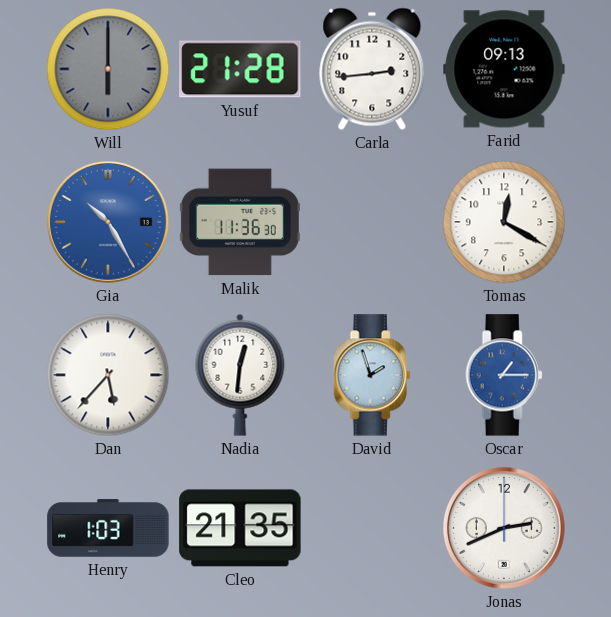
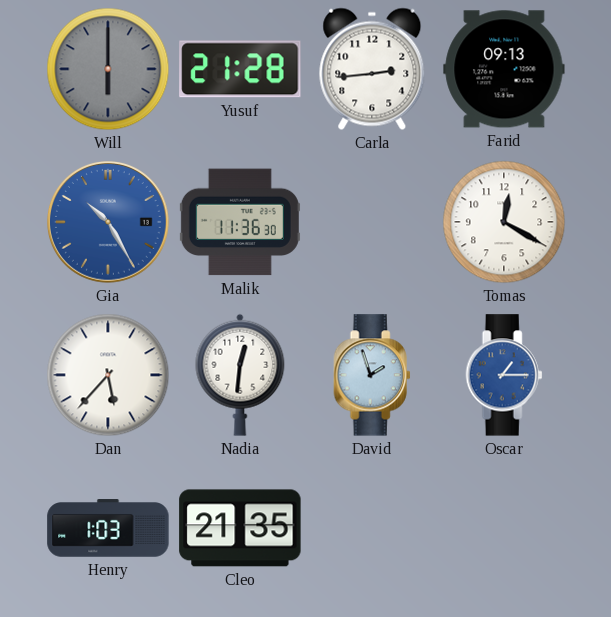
Jonas: 2:41 -> none
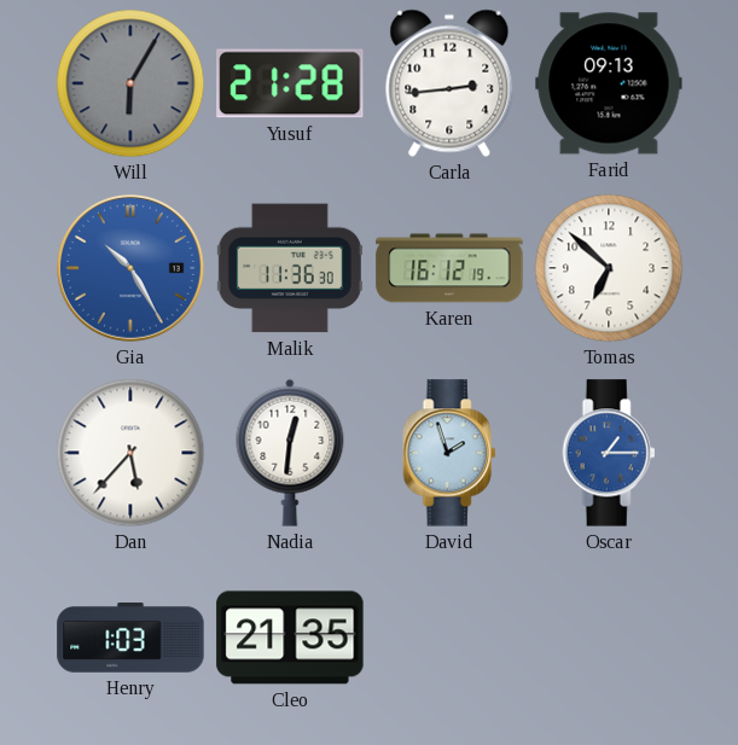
Will: 6:00 -> 6:05
Karen: none -> 16:12
Tomas: 12:20 -> 6:52
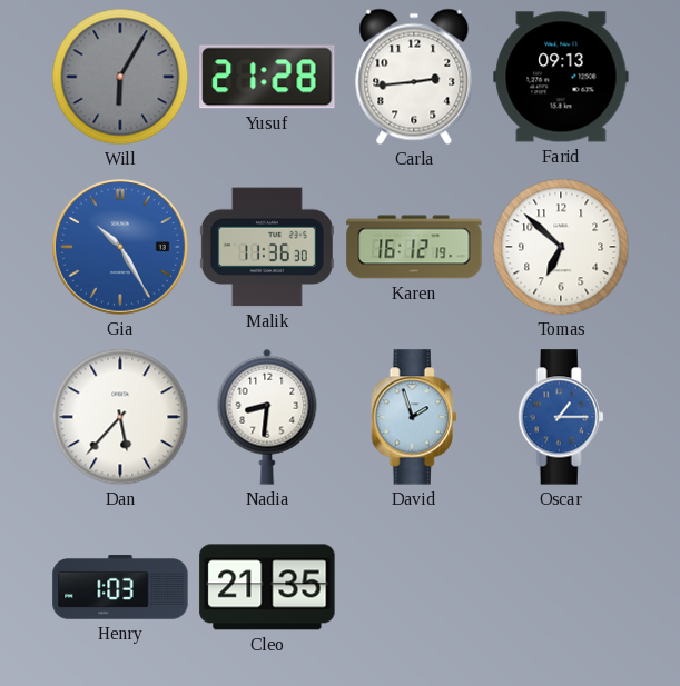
Nadia: 12:31 -> 8:31
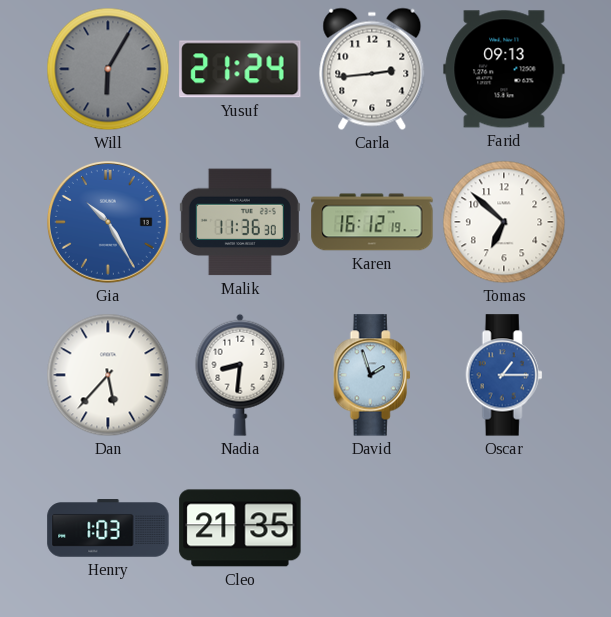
Yusuf: 21:28 -> 21:24
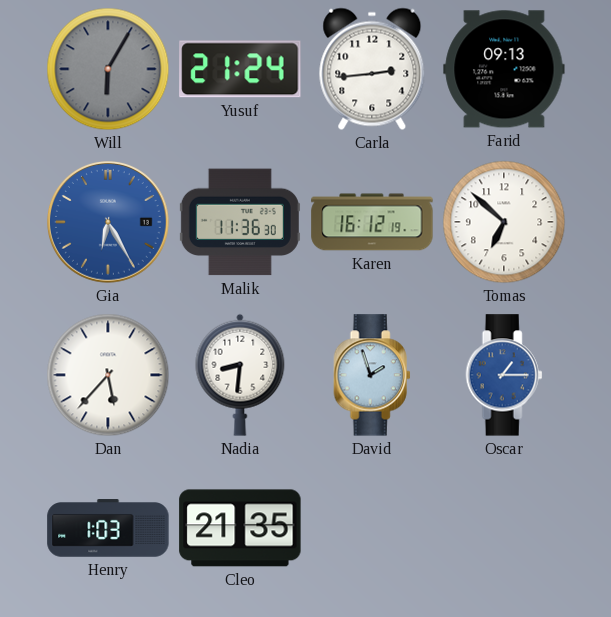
Gia: 10:25 -> 6:25
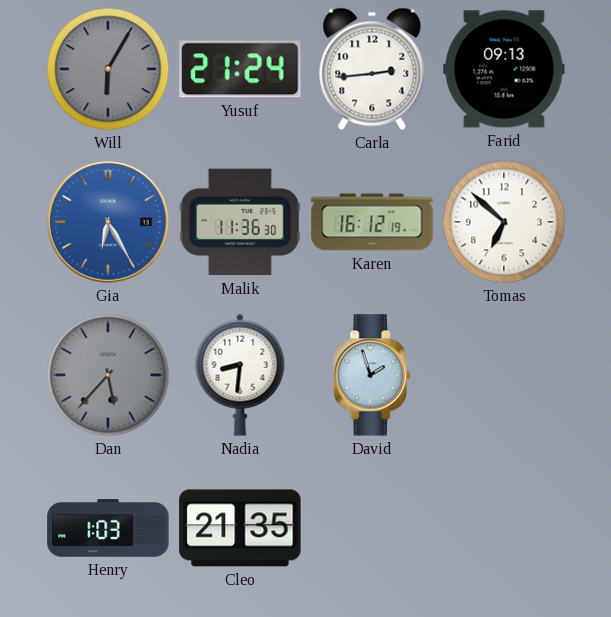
Dan dial: white -> grey
Oscar: 1:15 -> none
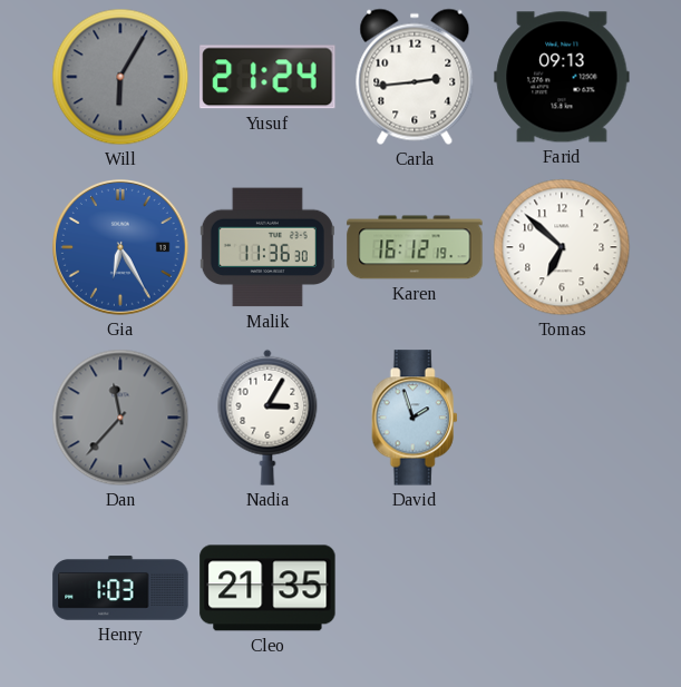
Dan: 5:37 -> 11:37
Nadia: 8:31 -> 3:05
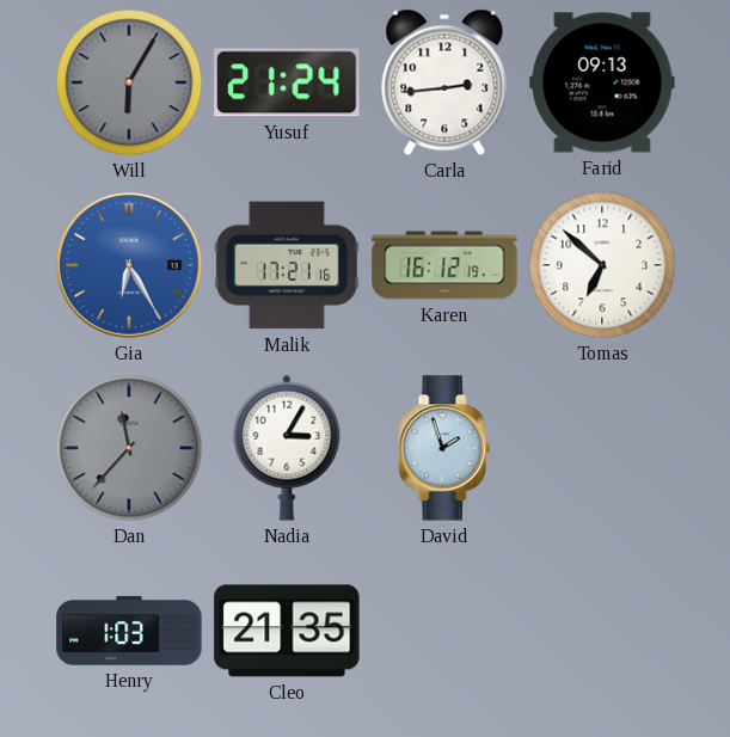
Malik: 11:36 -> 17:21
